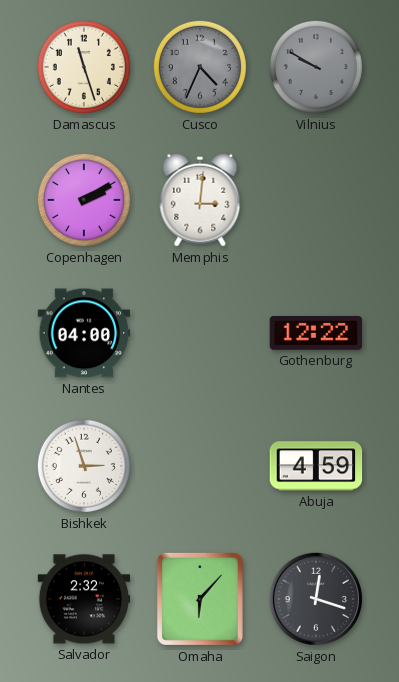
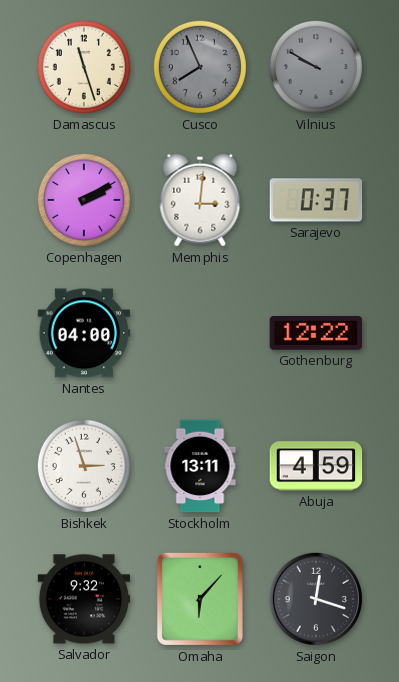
Cusco: 4:34 -> 7:56
Sarajevo: none -> 0:37
Stockholm: none -> 13:11
Salvador: 2:32 -> 9:32
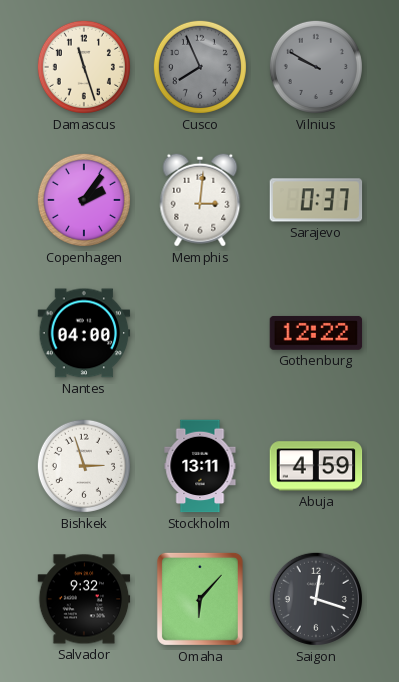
Copenhagen: 2:10 -> 2:06
